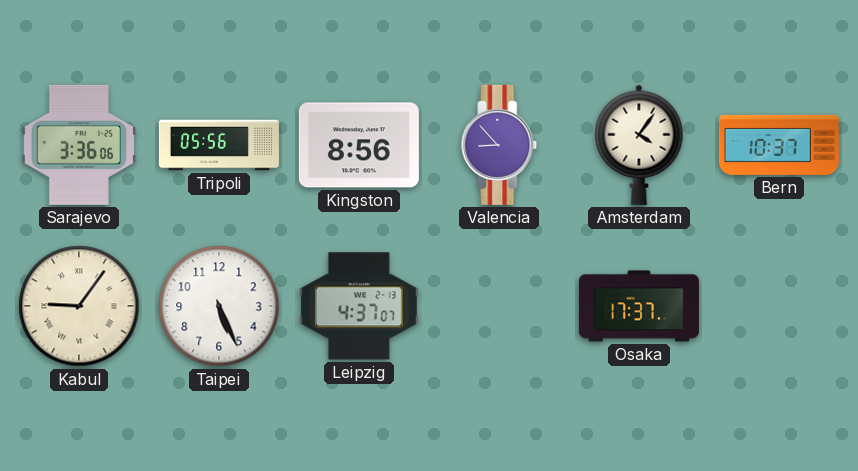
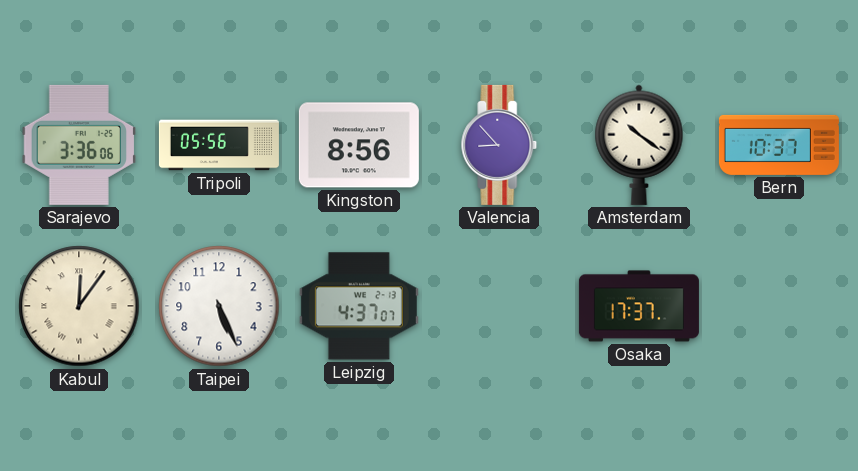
Amsterdam: 4:06 -> 10:21
Kabul: 9:06 -> 12:06
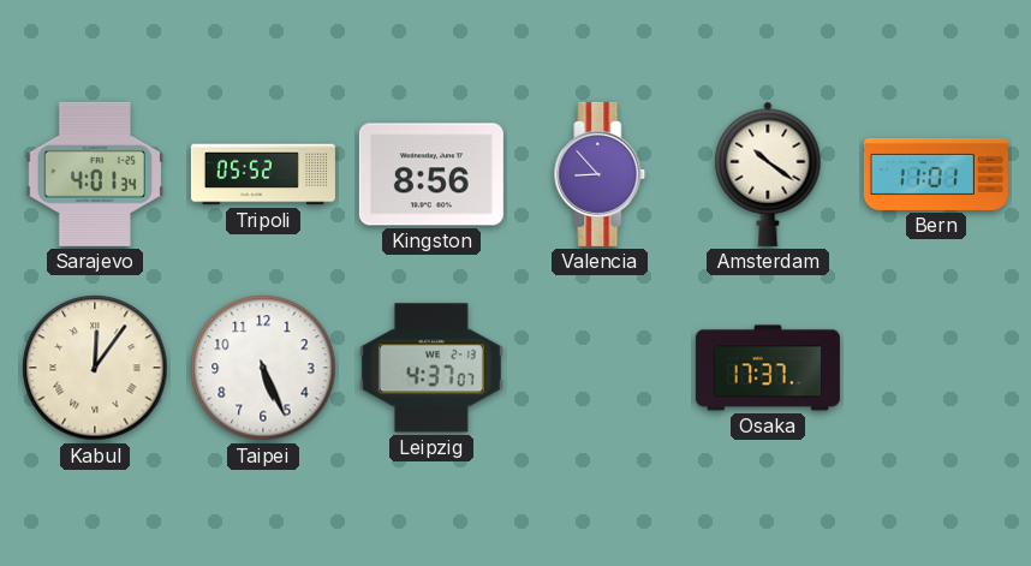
Sarajevo: 3:36 -> 4:01
Tripoli: 05:56 -> 05:52
Bern: 10:37 -> 11:01
